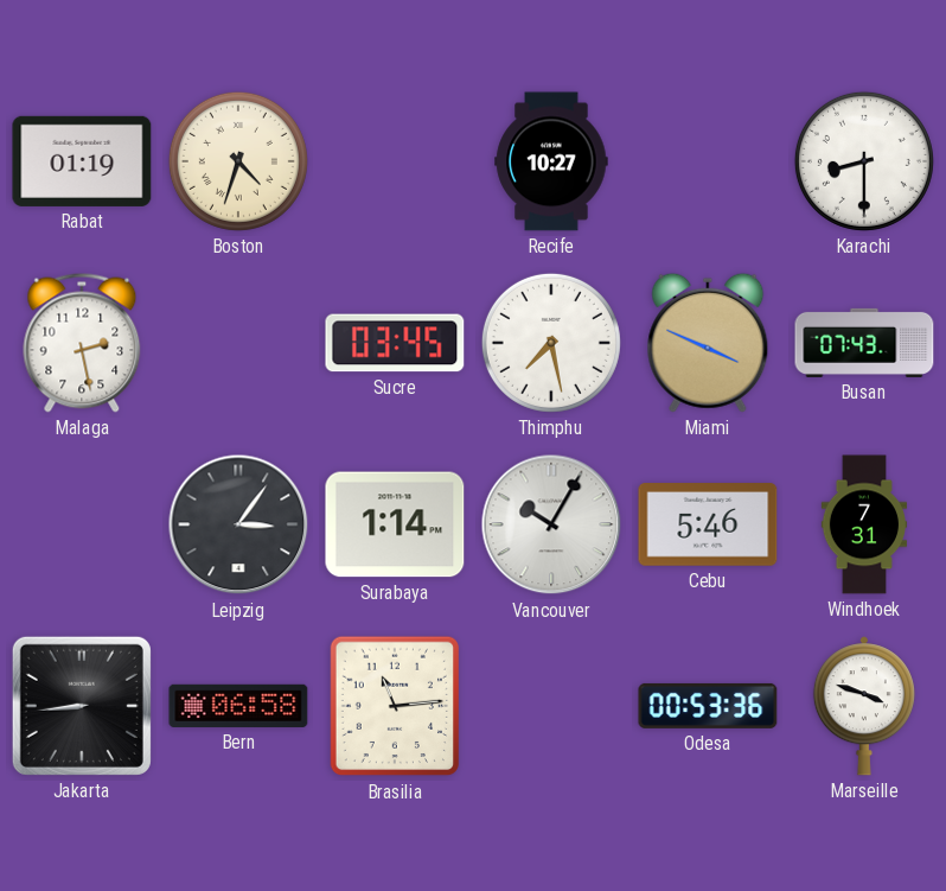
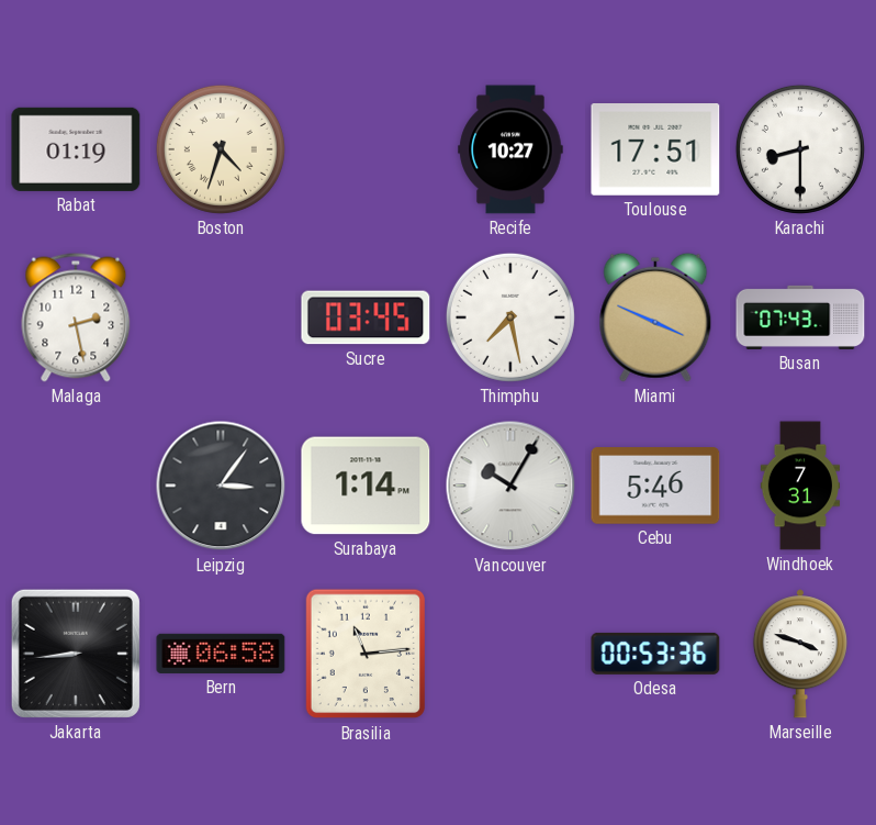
Toulouse: none -> 17:51
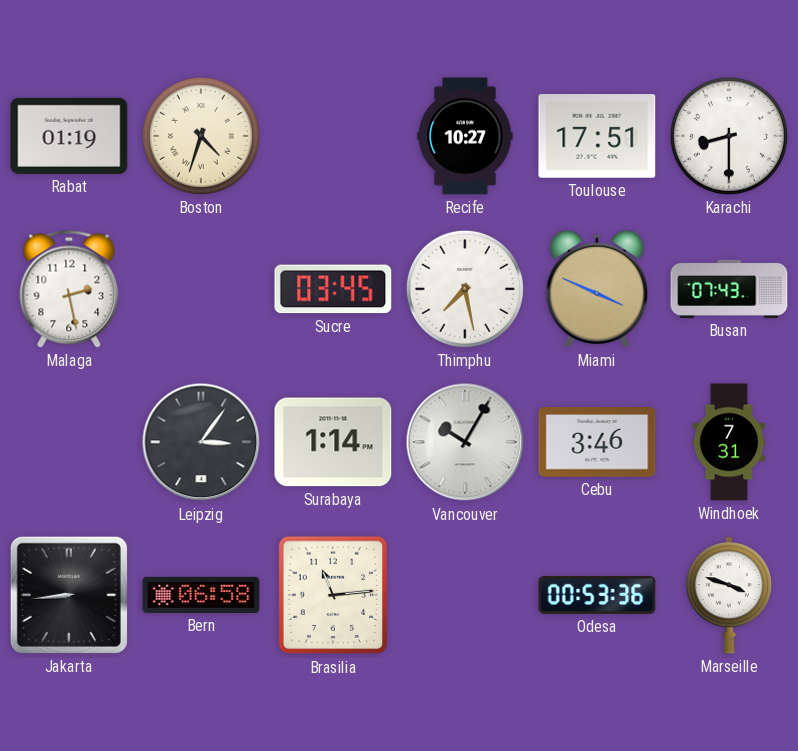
Cebu: 5:46 -> 3:46
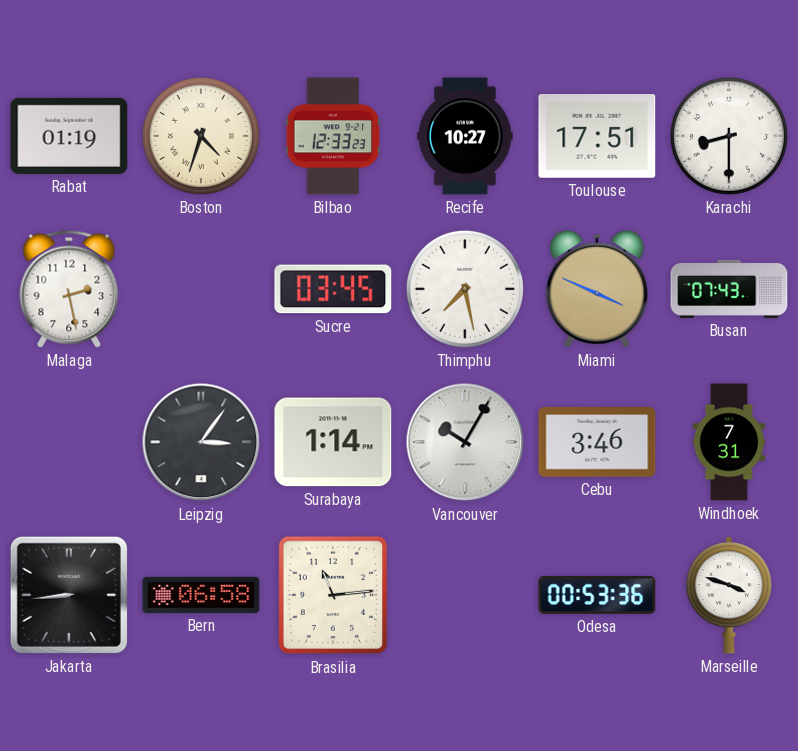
Bilbao: none -> 12:33
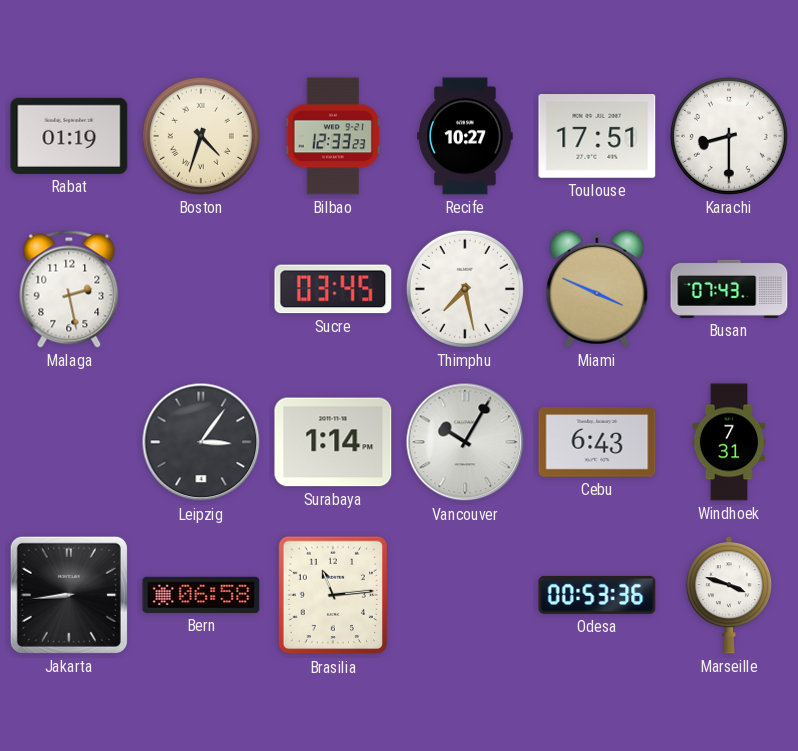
Cebu: 3:46 -> 6:43
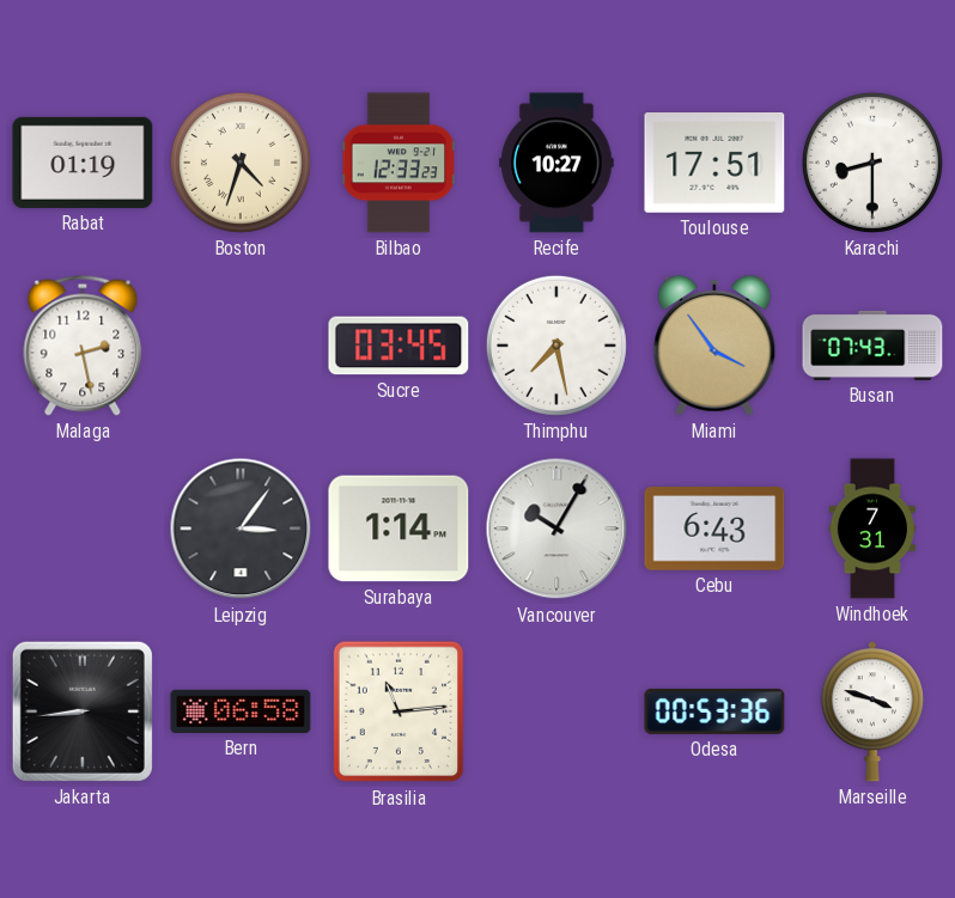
Miami: 3:49 -> 3:54
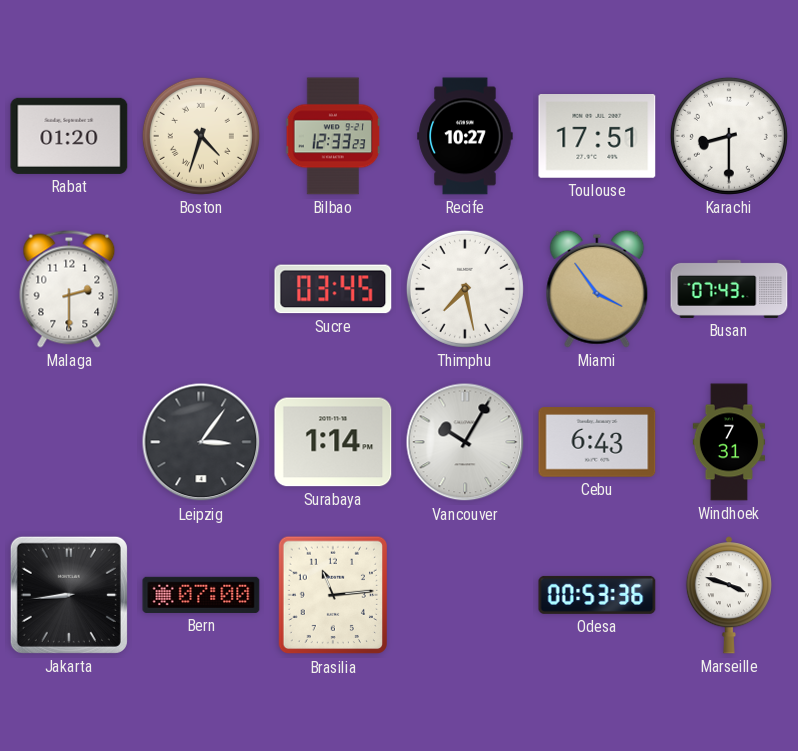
Rabat: 01:19 -> 01:20
Malaga: 2:28 -> 2:30
Bern: 06:58 -> 07:00
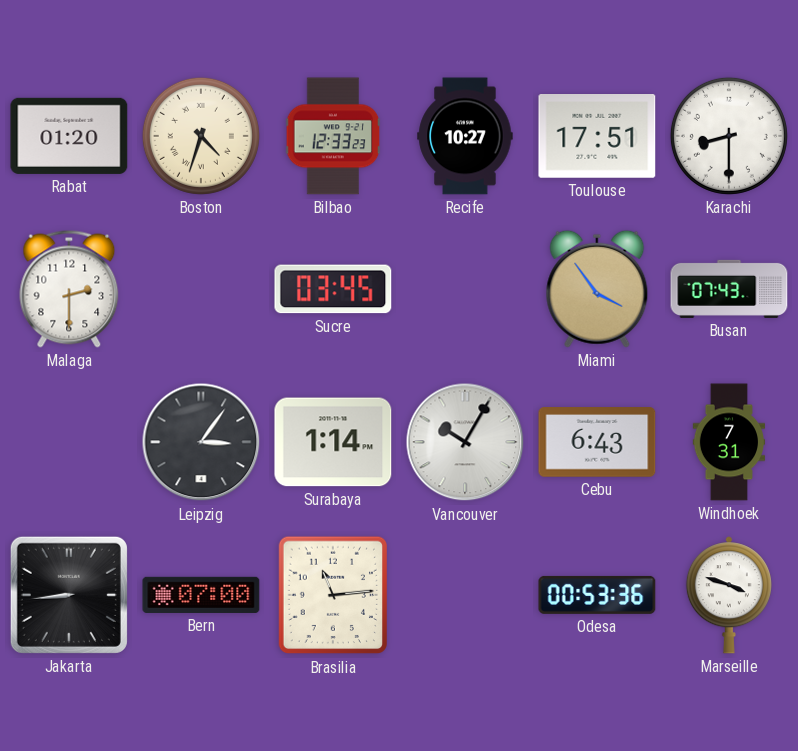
Thimphu: 7:28 -> none
